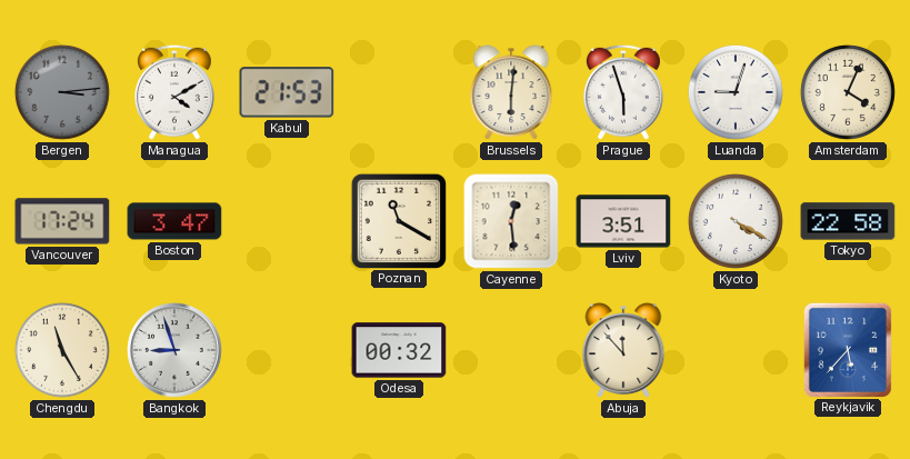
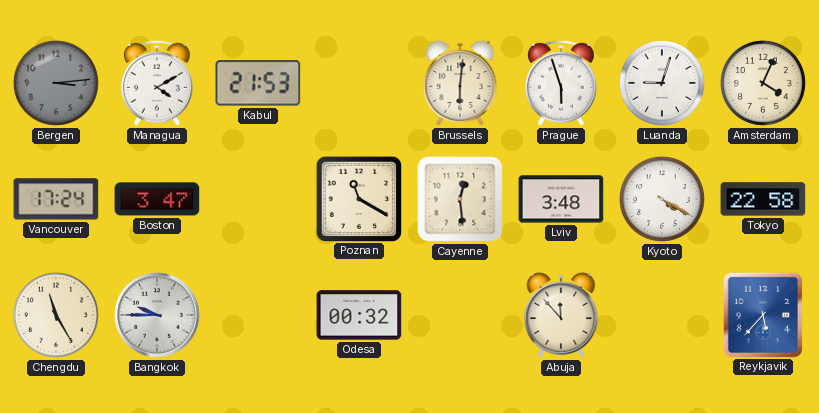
Lviv: 3:51 -> 3:48
Bangkok: 8:57 -> 9:45
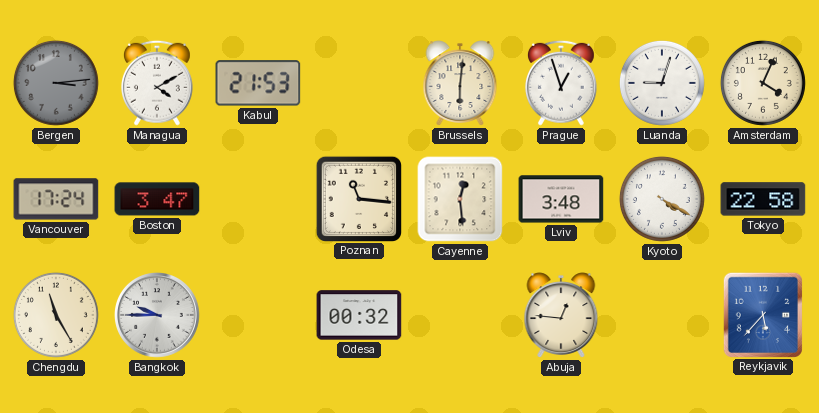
Prague: 5:57 -> 12:57
Poznan: 11:20 -> 11:16
Abuja: 11:53 -> 12:46
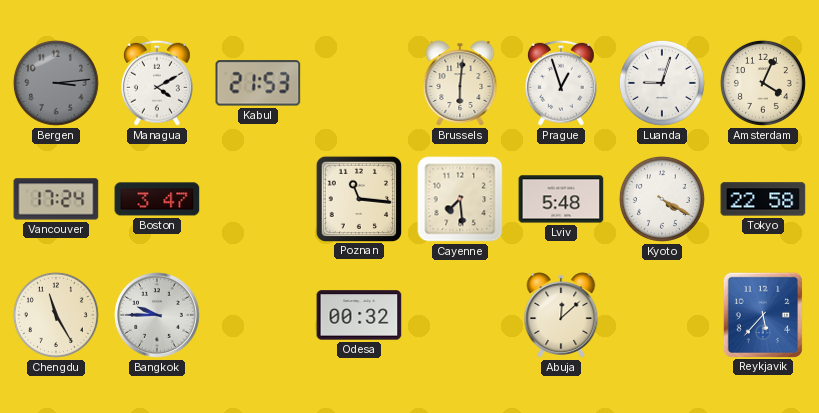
Cayenne: 12:29 -> 7:29
Lviv: 3:48 -> 5:48
Abuja: 12:46 -> 12:08
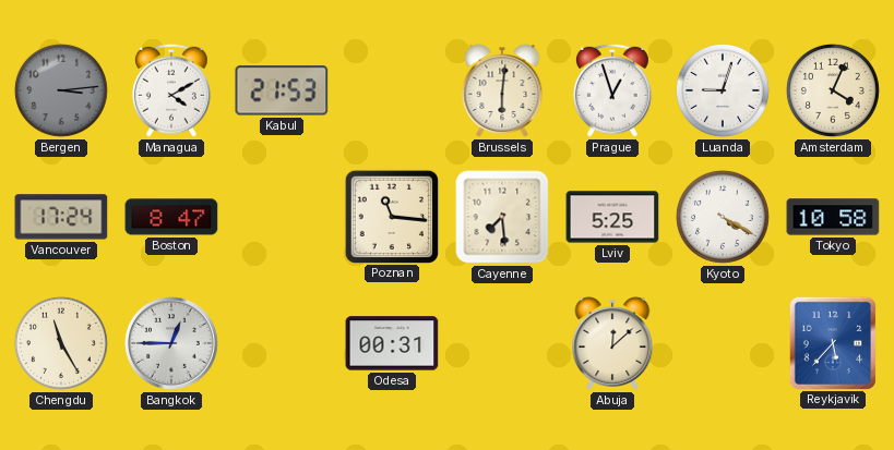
Boston: 3:47 -> 8:47
Lviv: 5:48 -> 5:25
Tokyo: 22:58 -> 10:58
Bangkok: 9:45 -> 12:45
Odesa: 00:32 -> 00:31
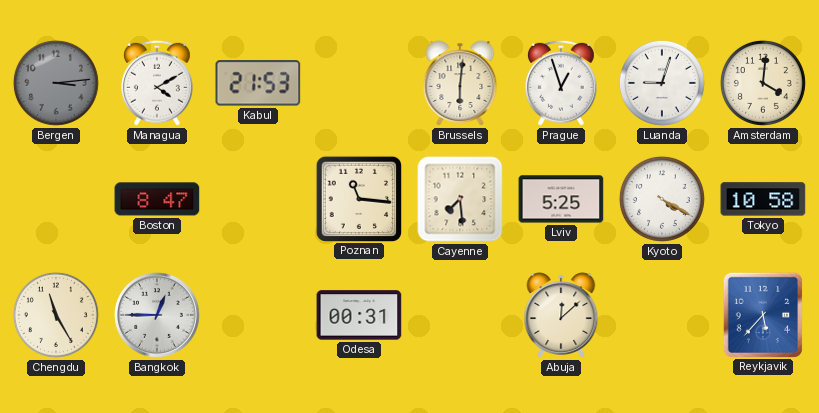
Amsterdam: 4:04 -> 4:01
Vancouver: 17:24 -> none
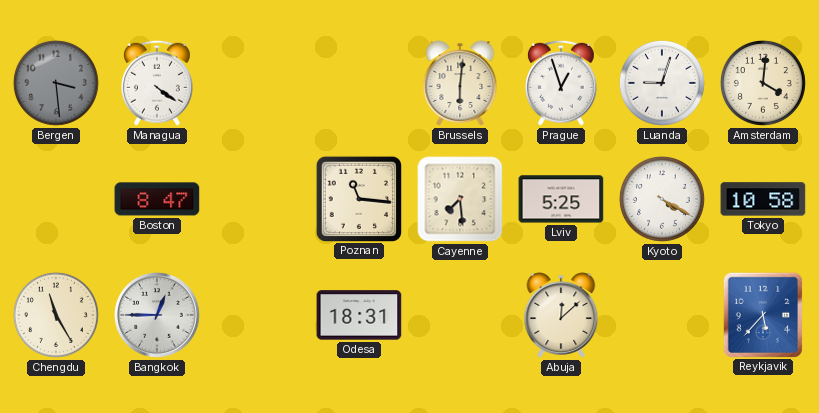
Bergen: 3:14 -> 3:29
Managua: 4:10 -> 4:21
Kabul: 21:53 -> none
Odesa: 00:31 -> 18:31
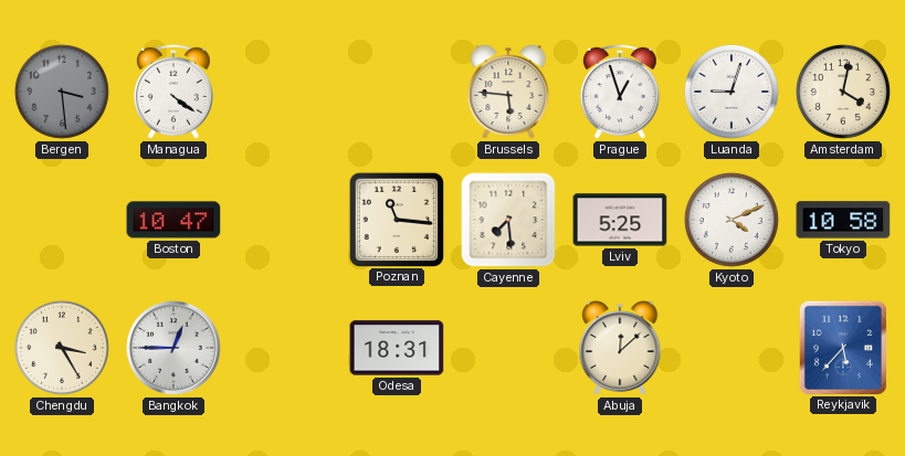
Brussels: 6:01 -> 5:46
Amsterdam: 4:01 -> 4:02
Boston: 8:47 -> 10:47
Kyoto: 4:20 -> 4:11
Chengdu: 11:25 -> 3:25
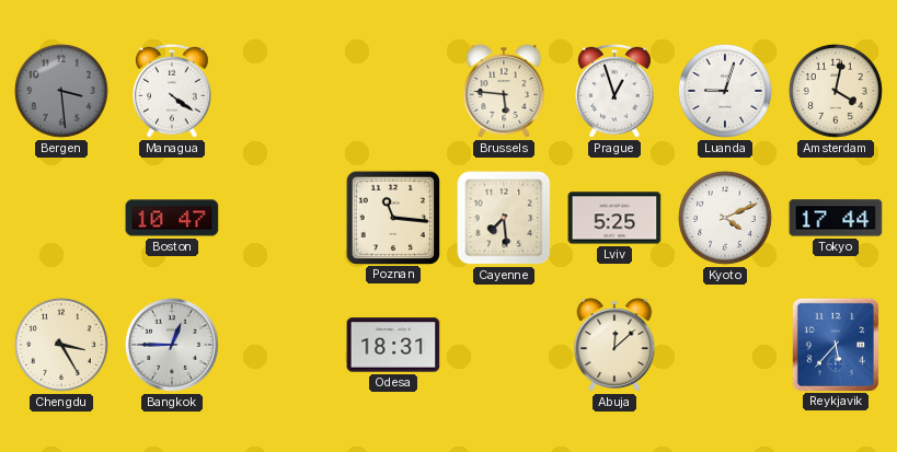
Tokyo: 10:58 -> 17:44
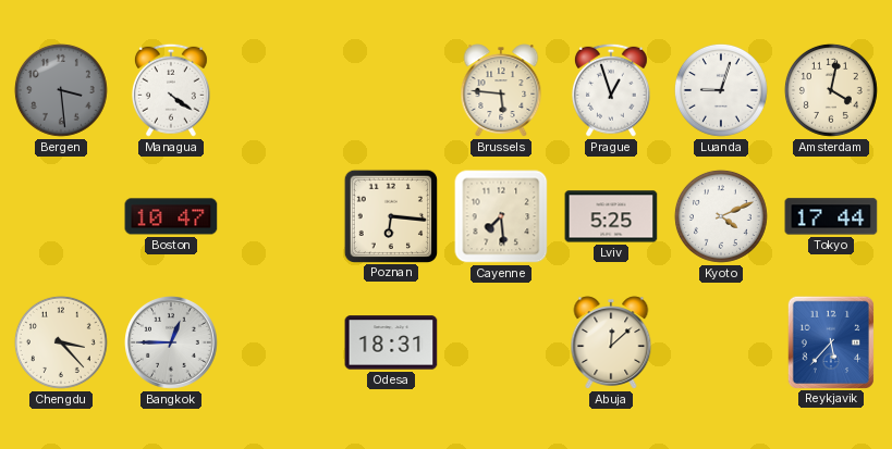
Poznan: 11:16 -> 6:16
Chengdu: 3:25 -> 3:23
